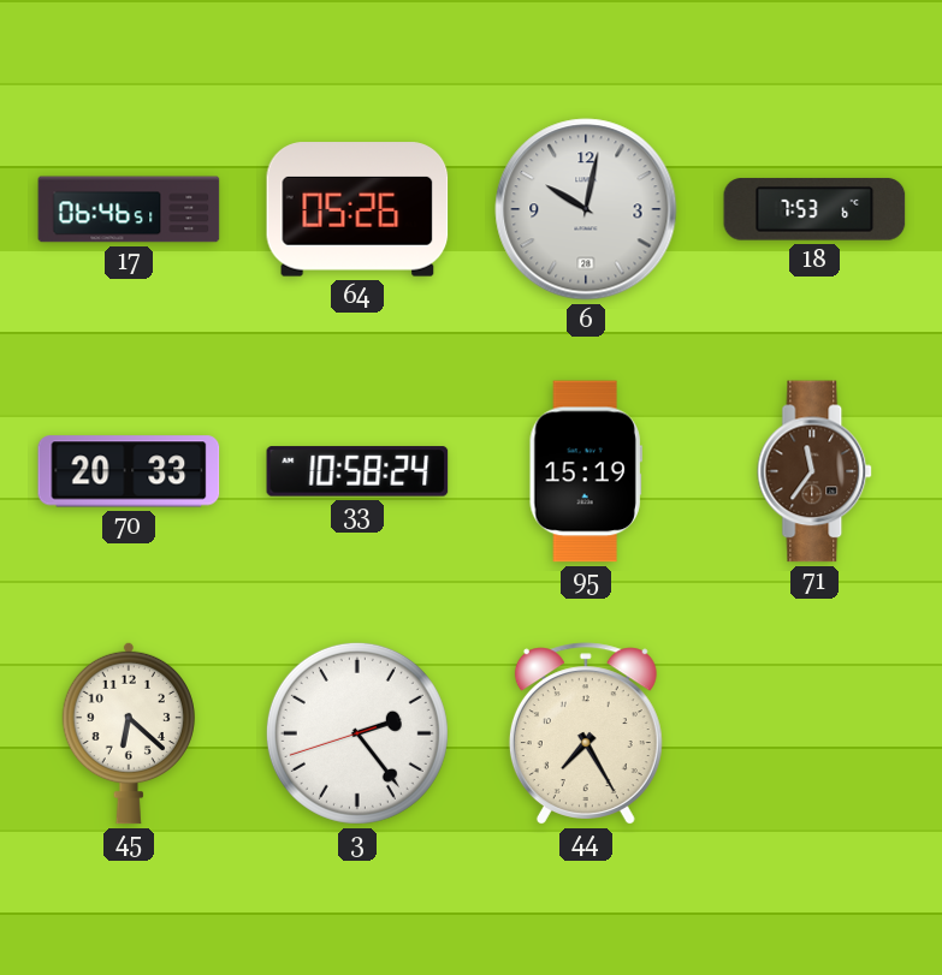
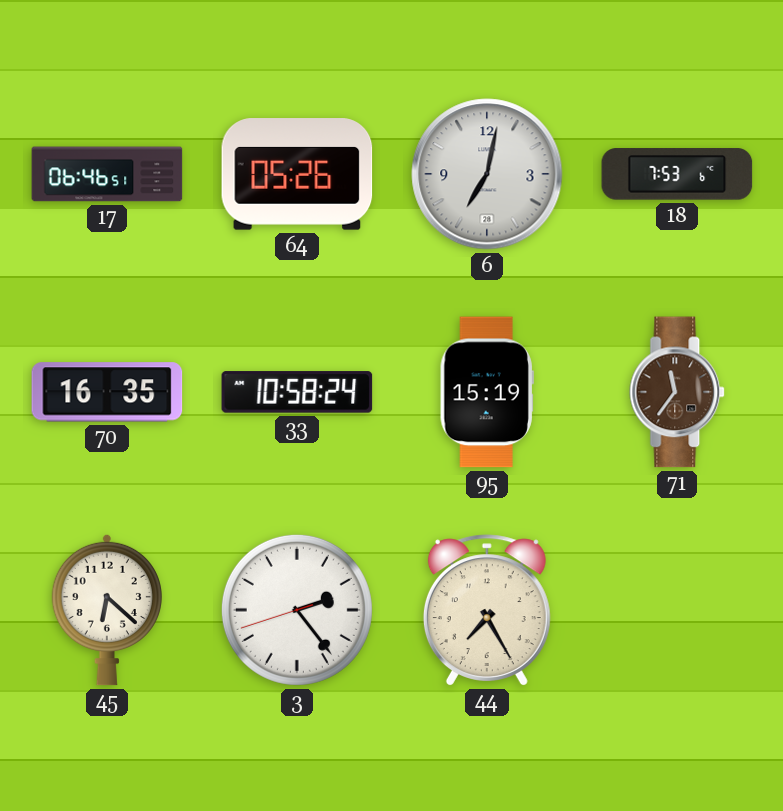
6: 10:02 -> 7:02
70: 20:33 -> 16:35
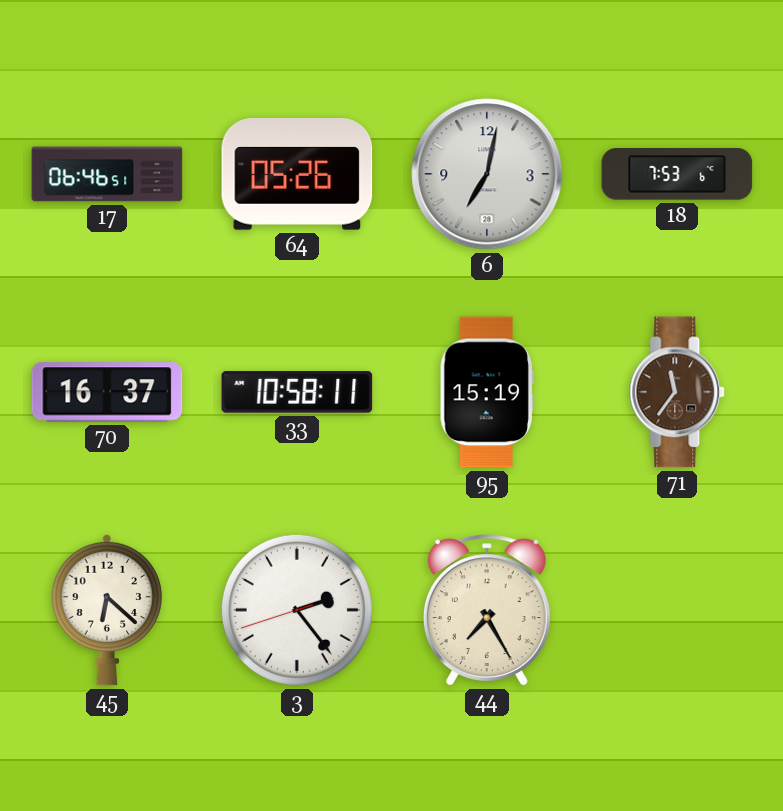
70: 16:35 -> 16:37
33: 10:58:24 -> 10:58:11
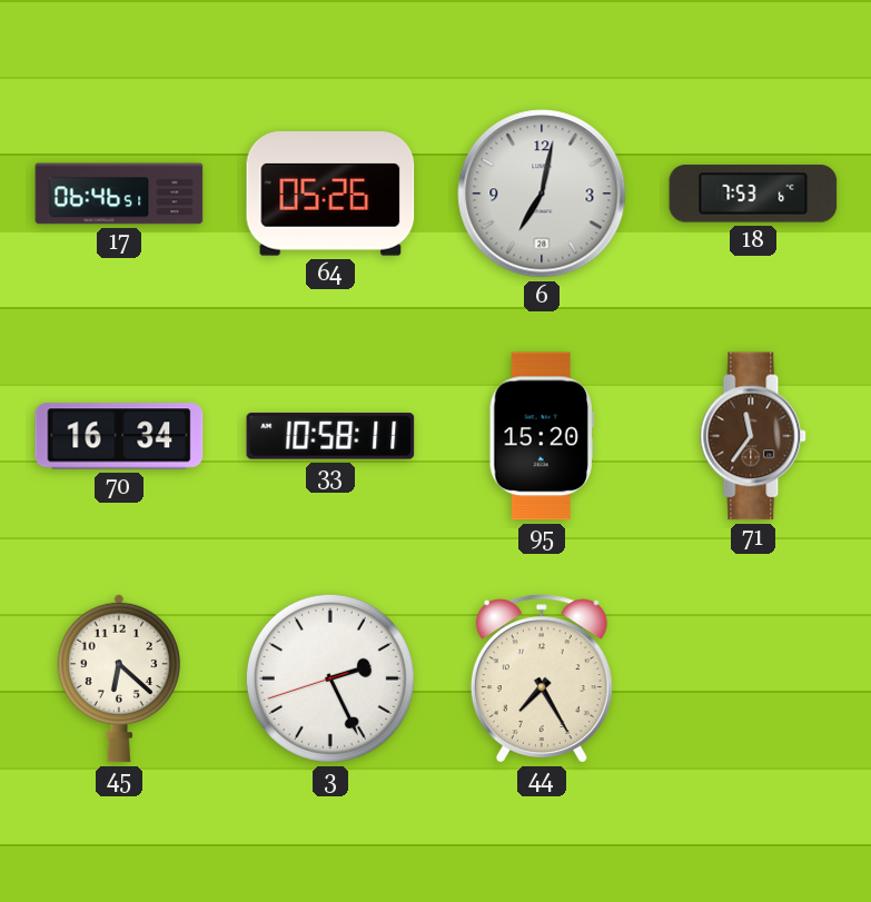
70: 16:37 -> 16:34
95: 15:19 -> 15:20
3: 2:23 -> 2:25
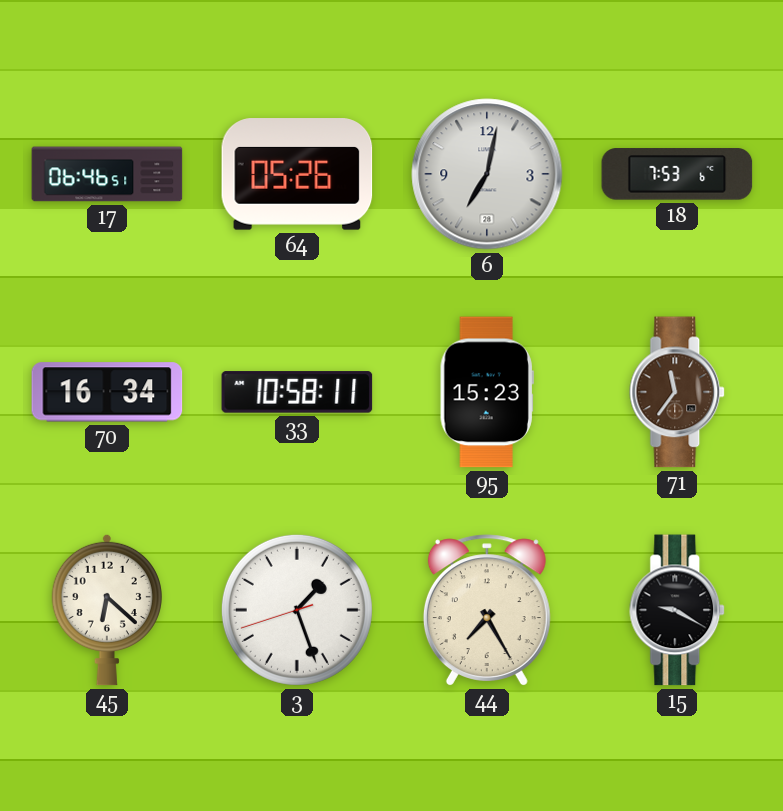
95: 15:20 -> 15:23
3: 2:25 -> 1:26
15: none -> 9:20
